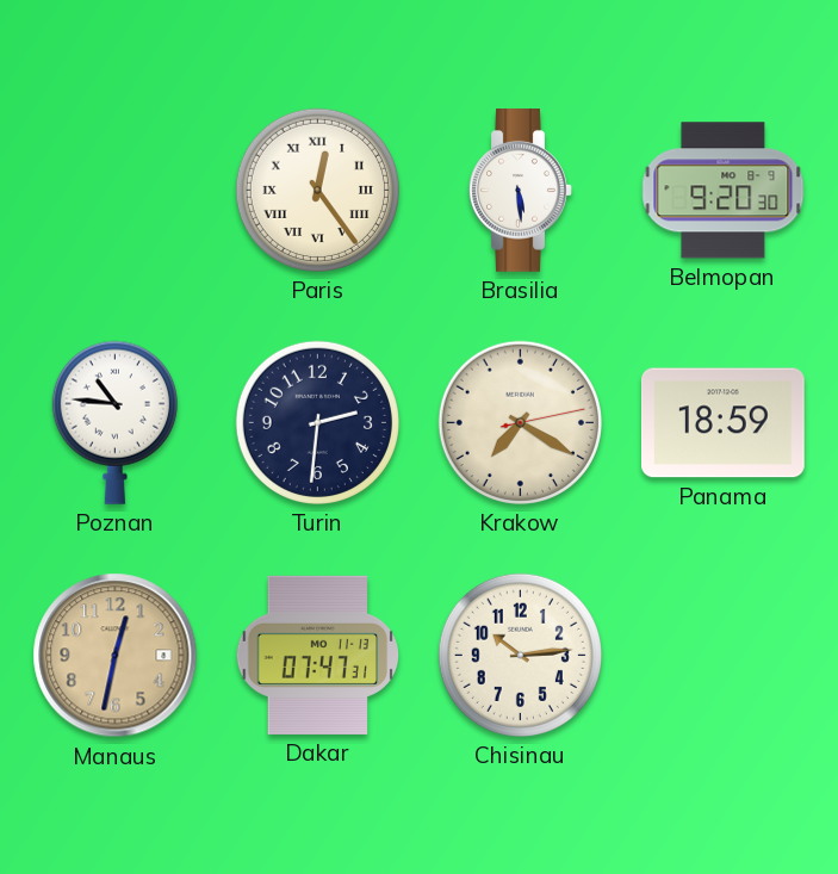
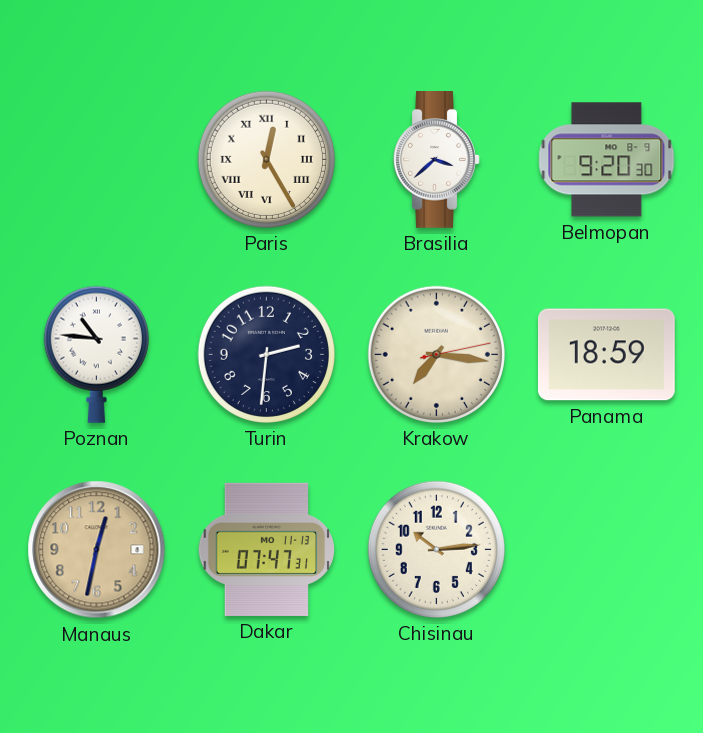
Paris: 12:24 -> 12:25
Brasilia: 5:29 -> 3:38
Krakow: 7:20 -> 7:16
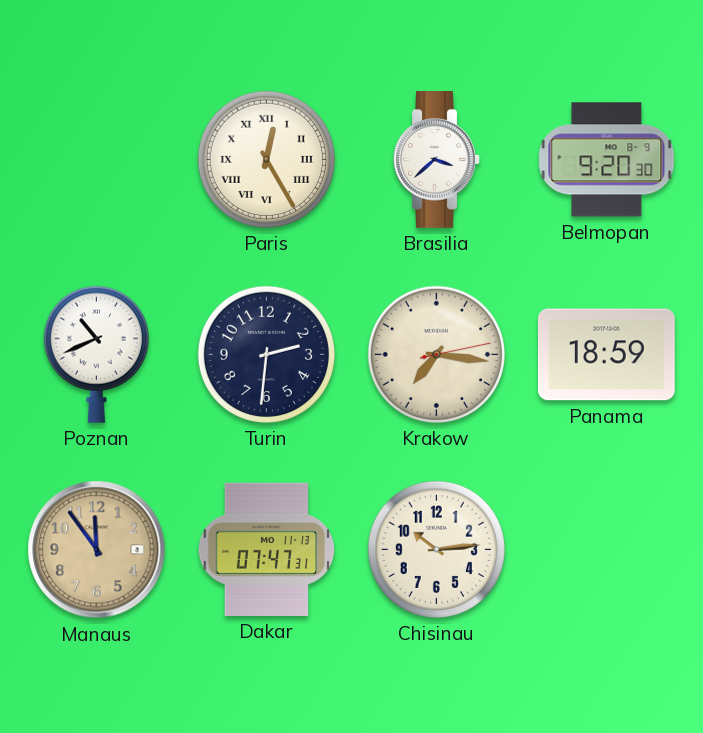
Poznan: 10:46 -> 10:41
Manaus: 12:32 -> 11:54
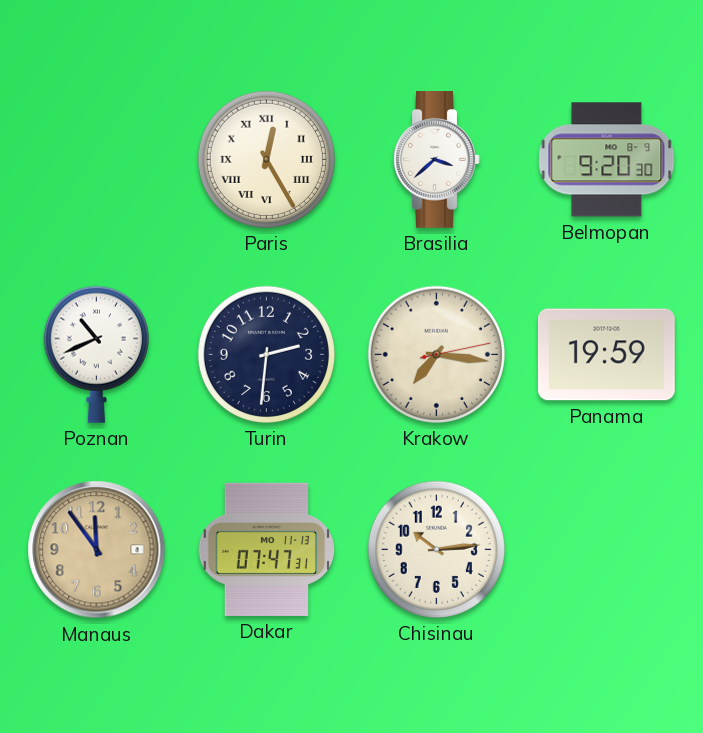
Panama: 18:59 -> 19:59
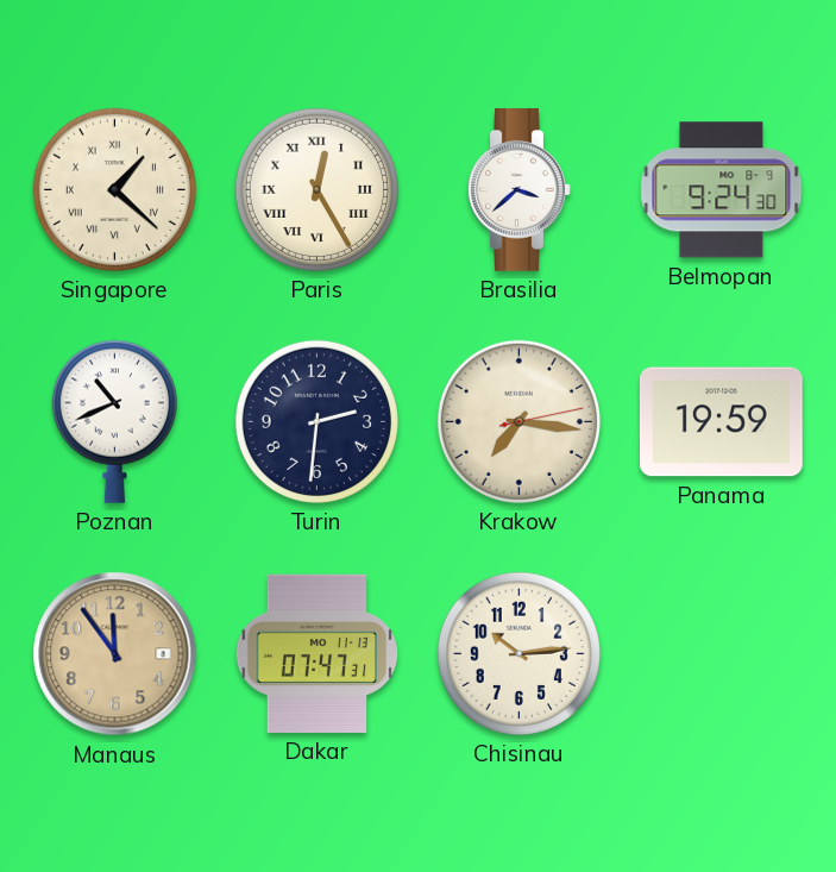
Singapore: none -> 1:22
Belmopan: 9:20 -> 9:24
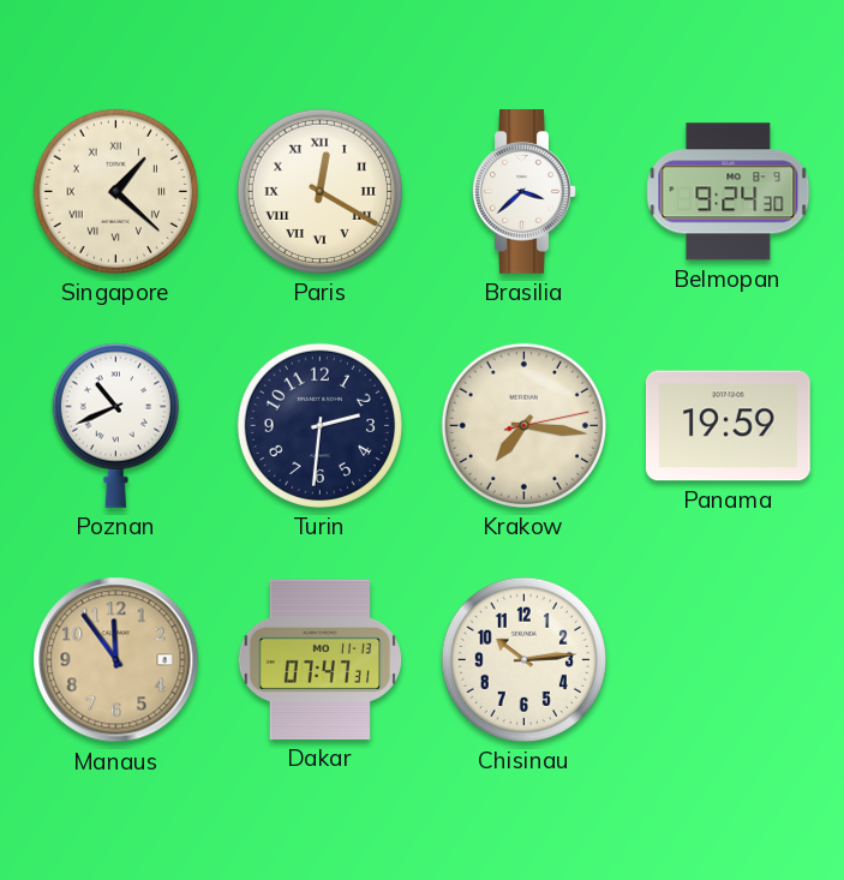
Paris: 12:25 -> 12:20
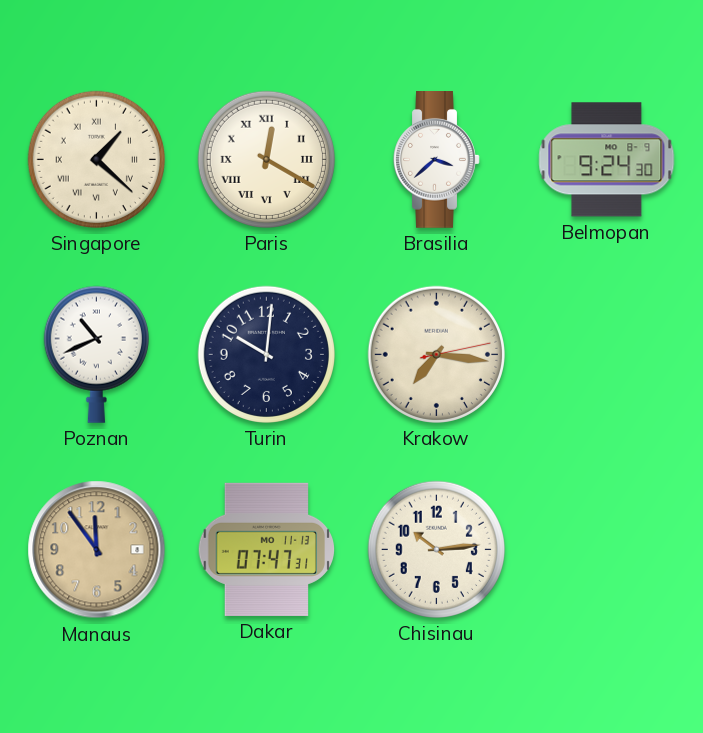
Turin: 2:31 -> 10:01
Panama: 19:59 -> none
